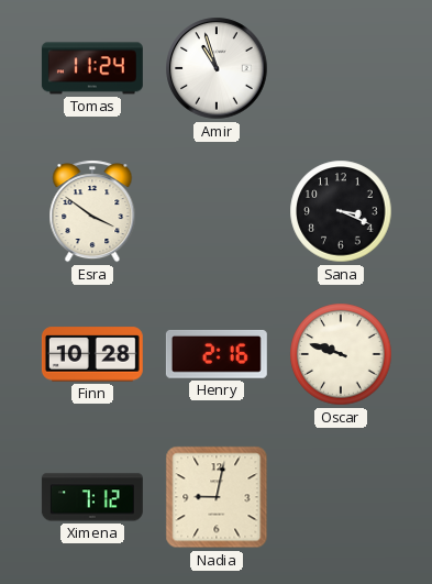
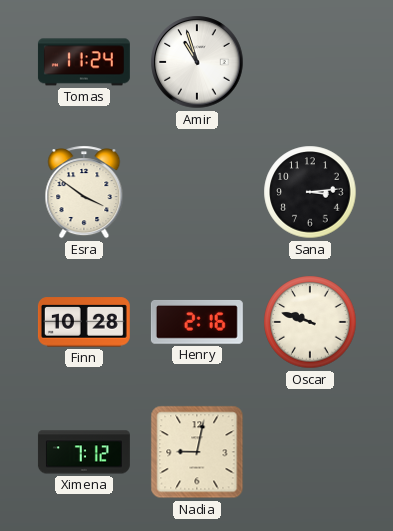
Sana: 3:19 -> 3:14
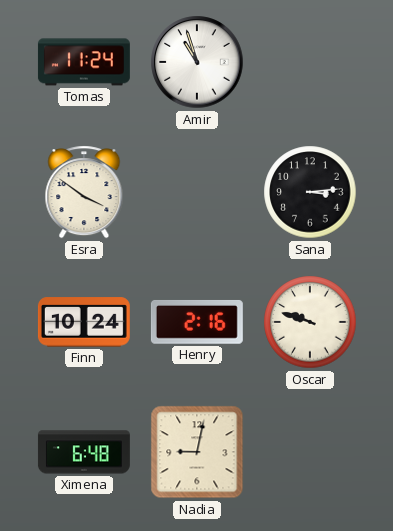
Finn: 10:28 -> 10:24
Ximena: 7:12 -> 6:48
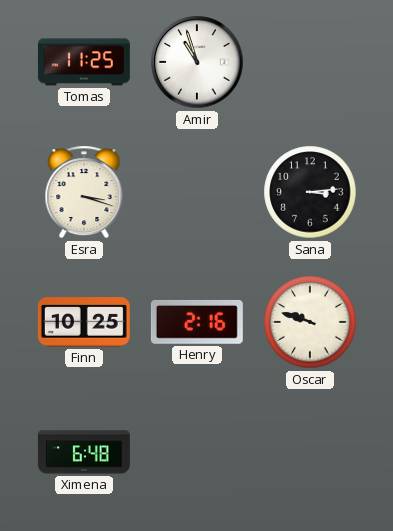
Tomas: 11:24 -> 11:25
Esra: 3:51 -> 3:18
Finn: 10:24 -> 10:25
Nadia: 9:02 -> none
